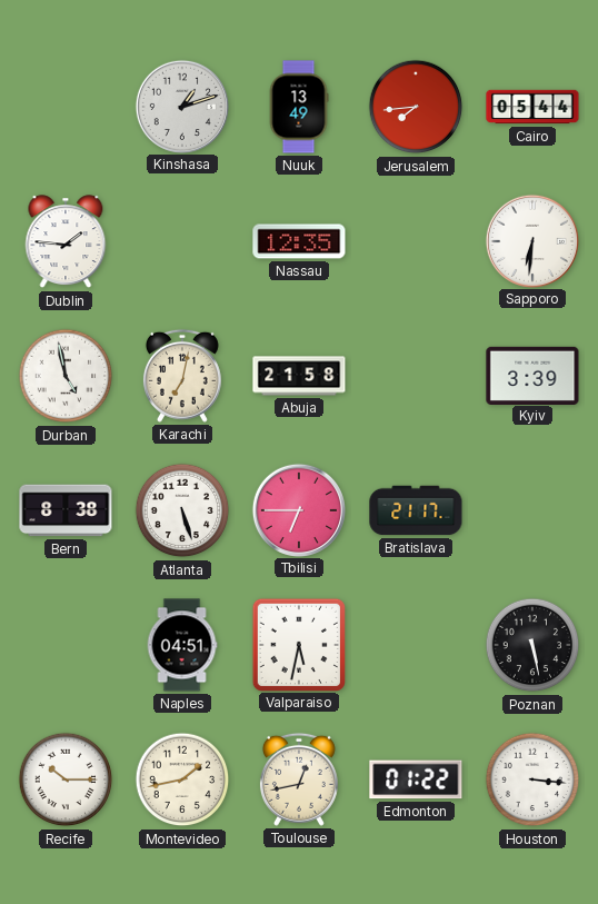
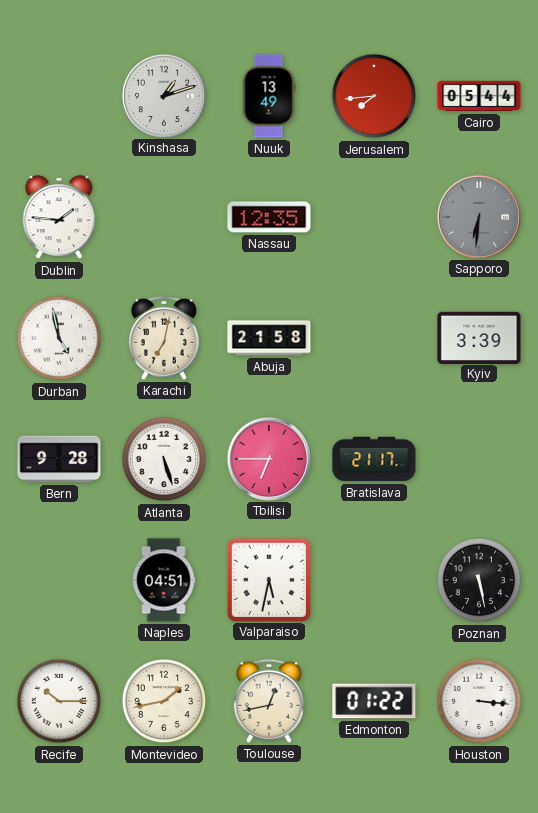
Sapporo dial: white -> grey
Bern: 8:38 -> 9:28
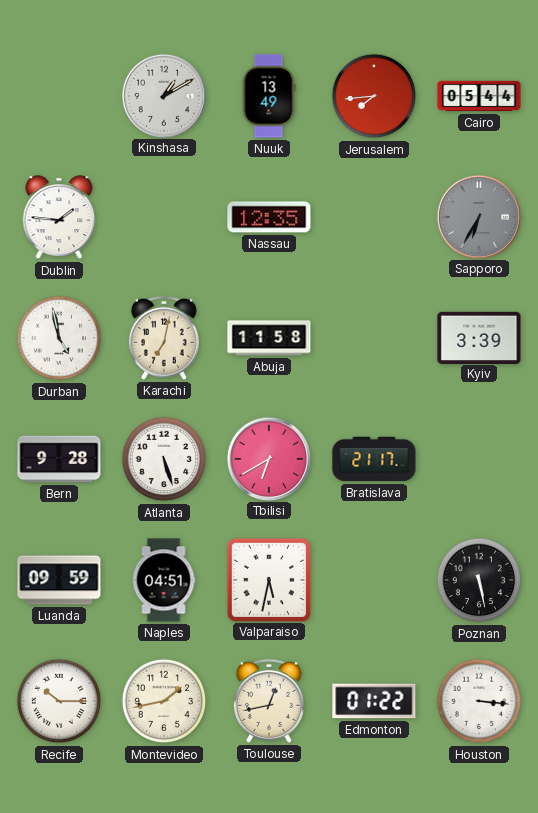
Kinshasa: 1:12 -> 1:10
Sapporo: 6:31 -> 6:35
Abuja: 21:58 -> 11:58
Tbilisi: 6:45 -> 6:40
Luanda: none -> 09:59
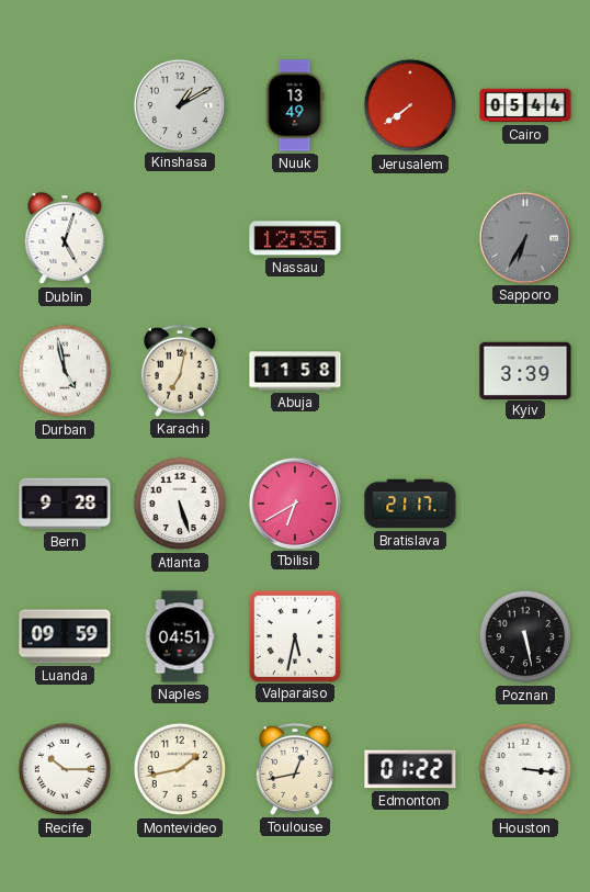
Jerusalem: 7:44 -> 7:39
Dublin: 1:46 -> 5:03
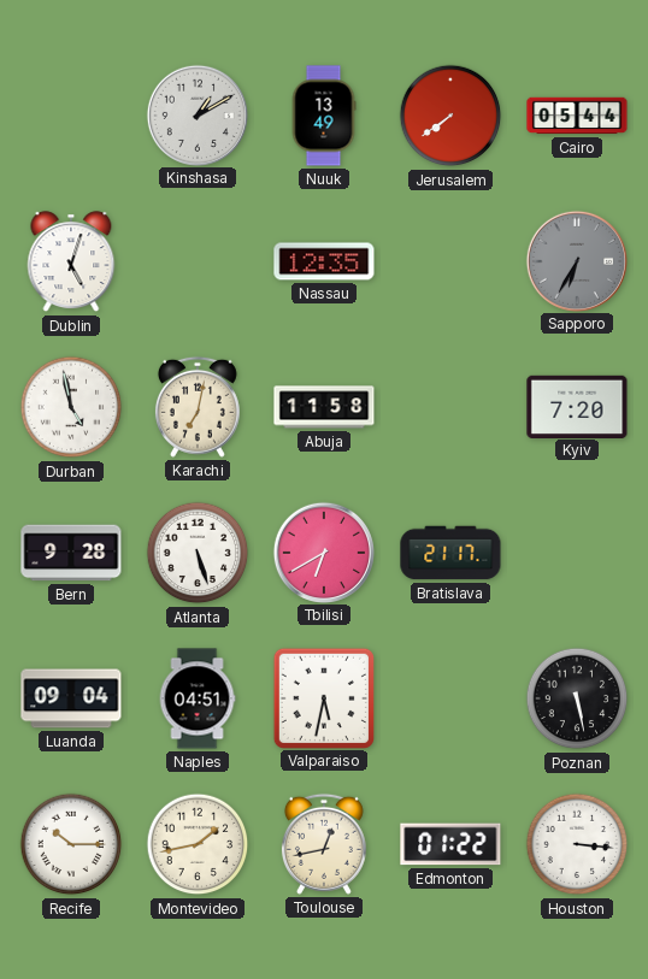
Kyiv: 3:39 -> 7:20
Luanda: 09:59 -> 09:04
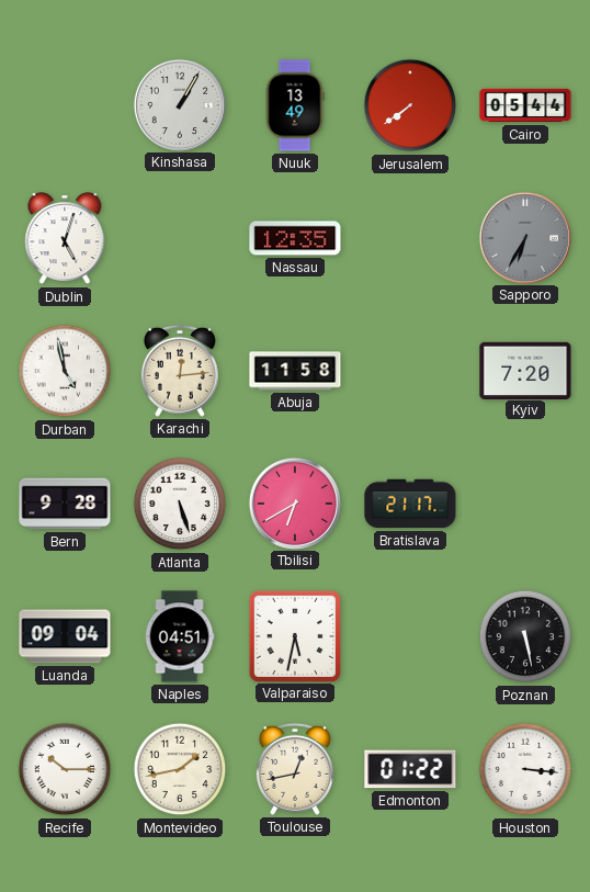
Kinshasa: 1:10 -> 1:05
Karachi: 7:02 -> 12:14
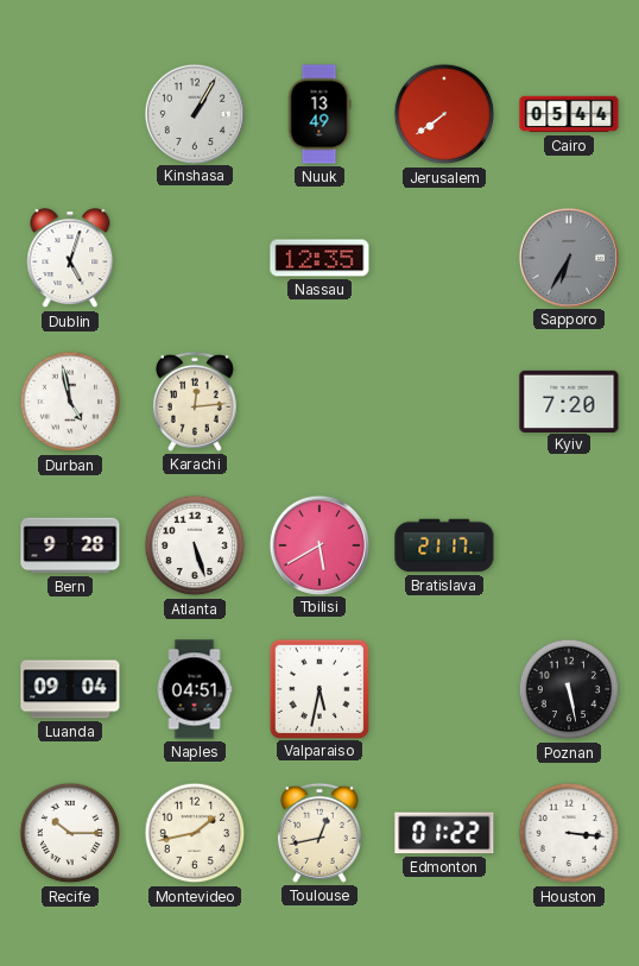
Abuja: 11:58 -> none
Tbilisi: 6:40 -> 5:40
